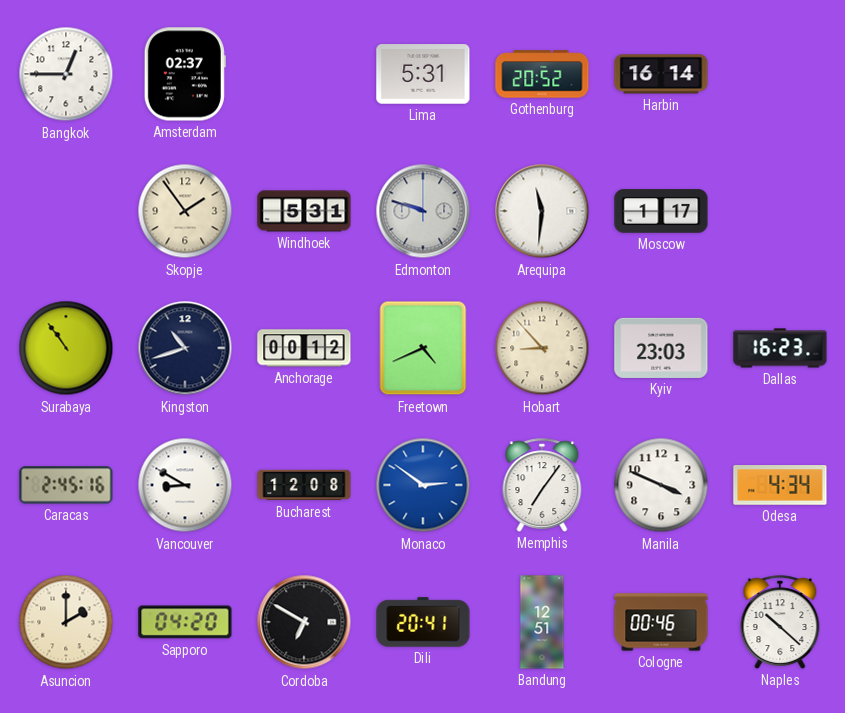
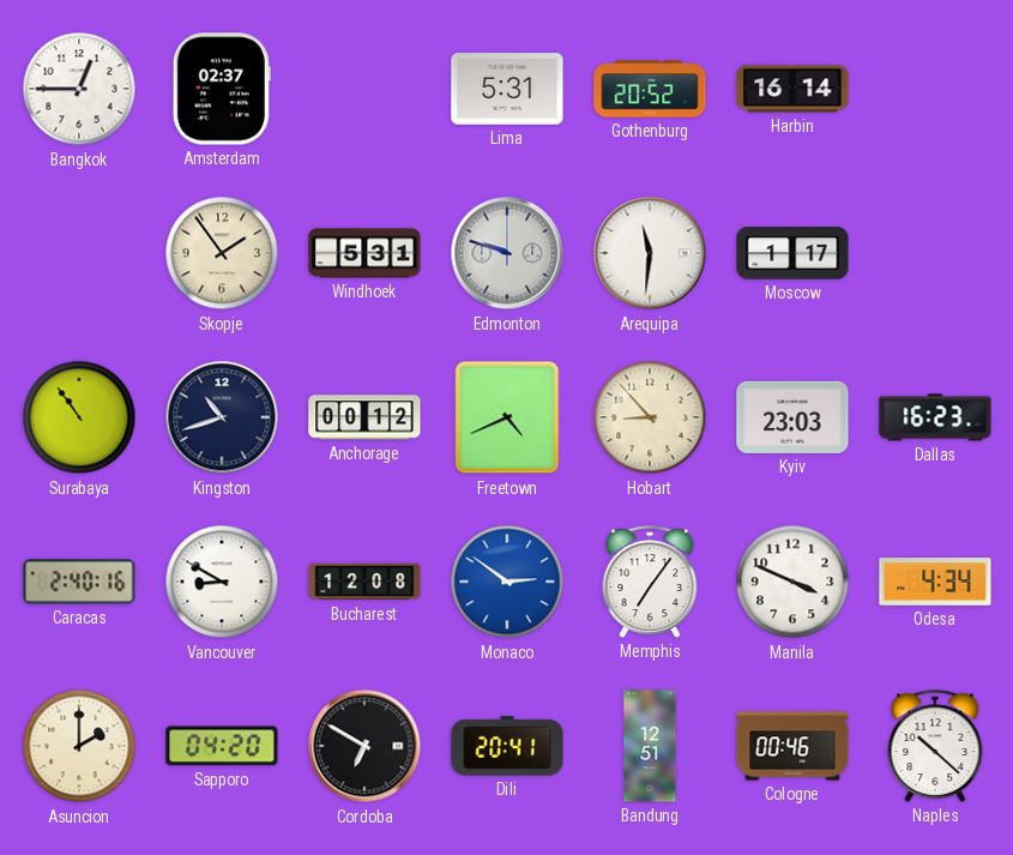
Caracas: 2:45 -> 2:40
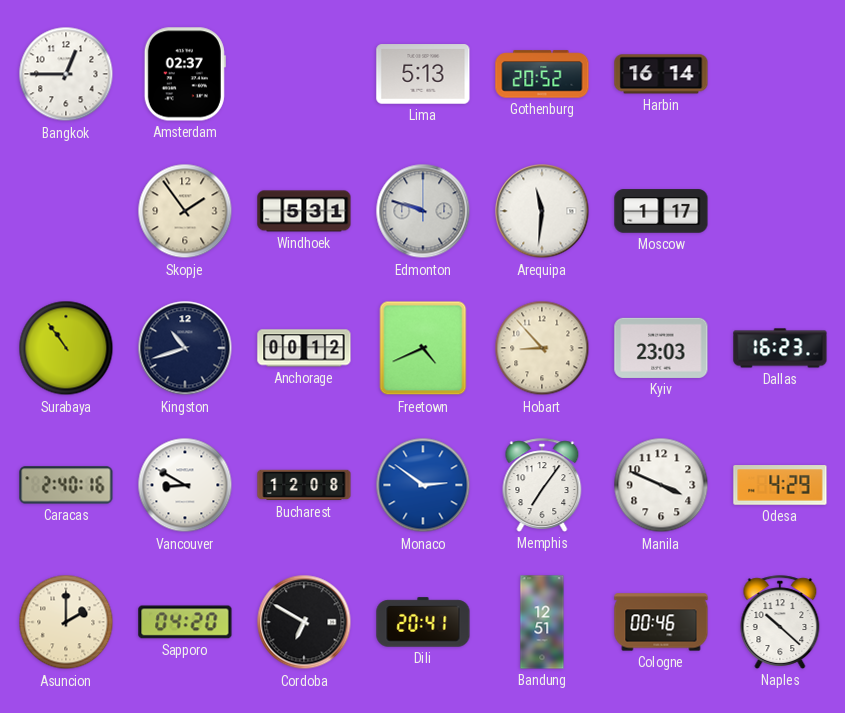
Lima: 5:31 -> 5:13
Odesa: 4:34 -> 4:29
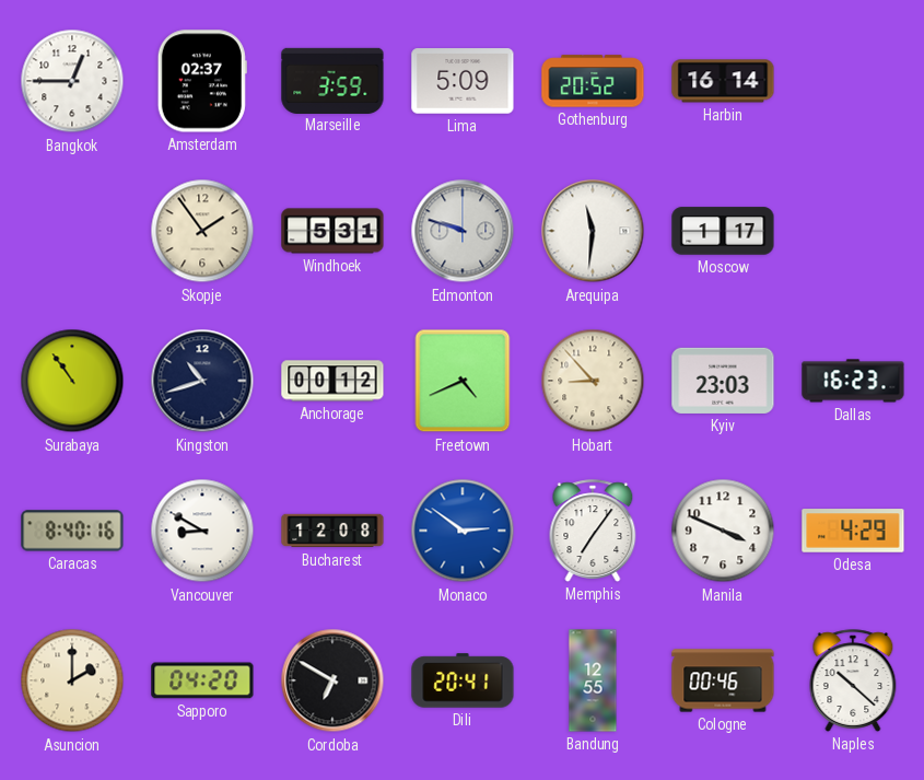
Marseille: none -> 3:59
Lima: 5:13 -> 5:09
Caracas: 2:40 -> 8:40
Bandung: 12:51 -> 12:55
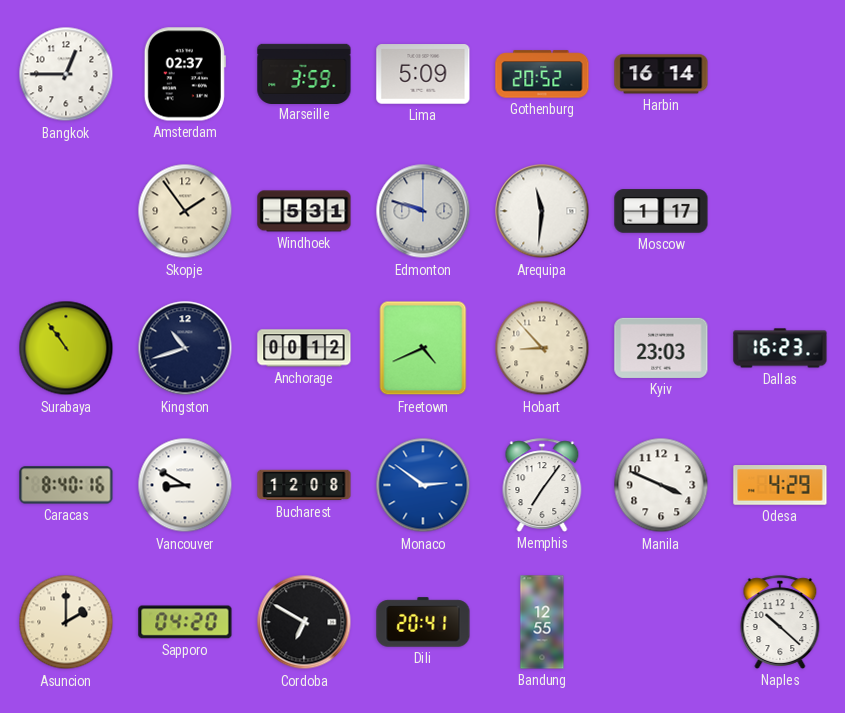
Cologne: 00:46 -> none
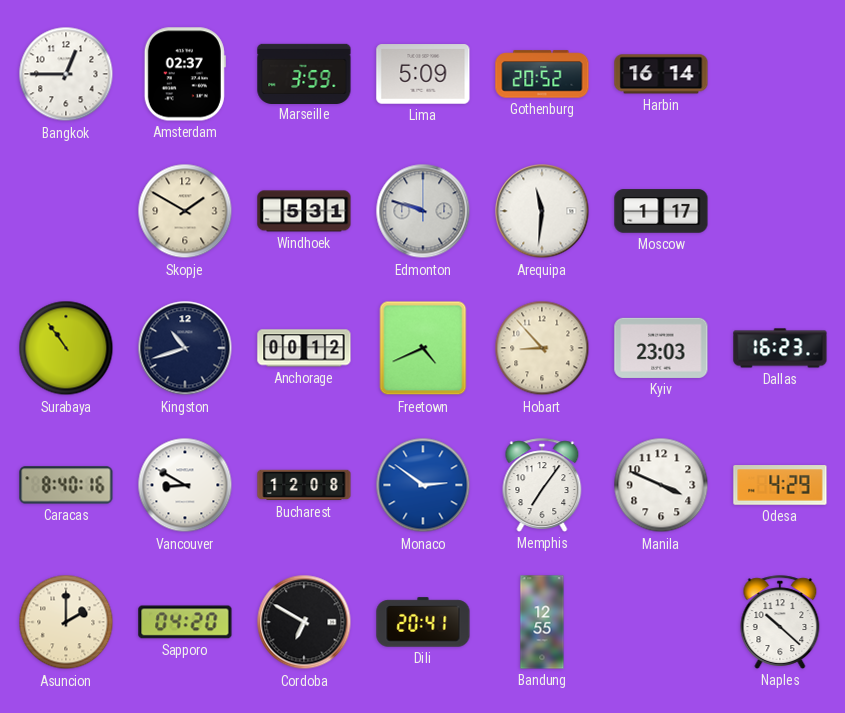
Skopje: 1:54 -> 1:50
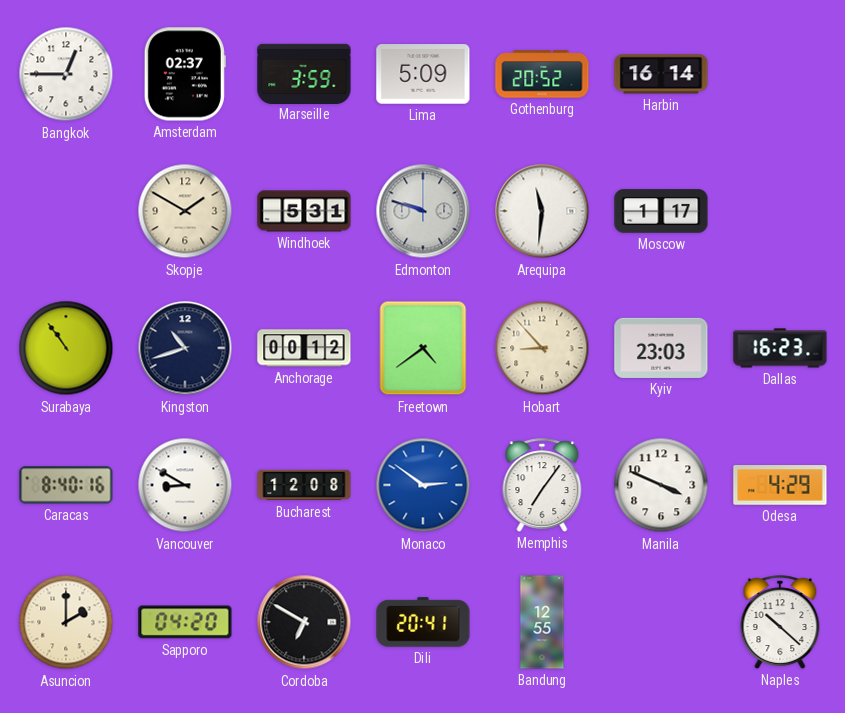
Freetown: 4:41 -> 4:39
